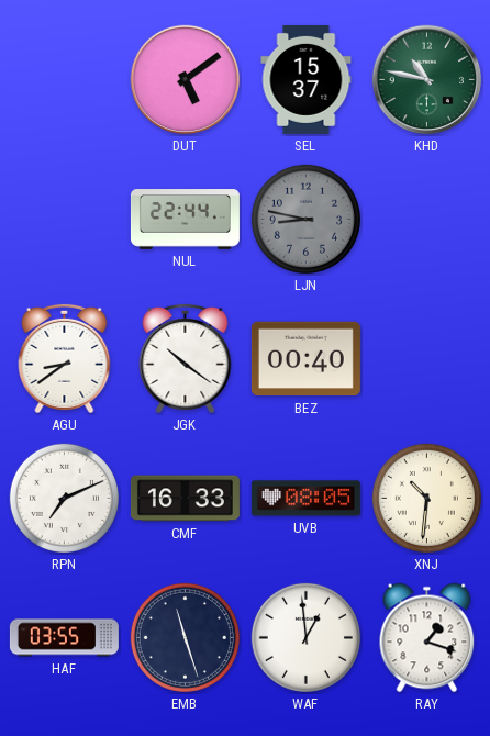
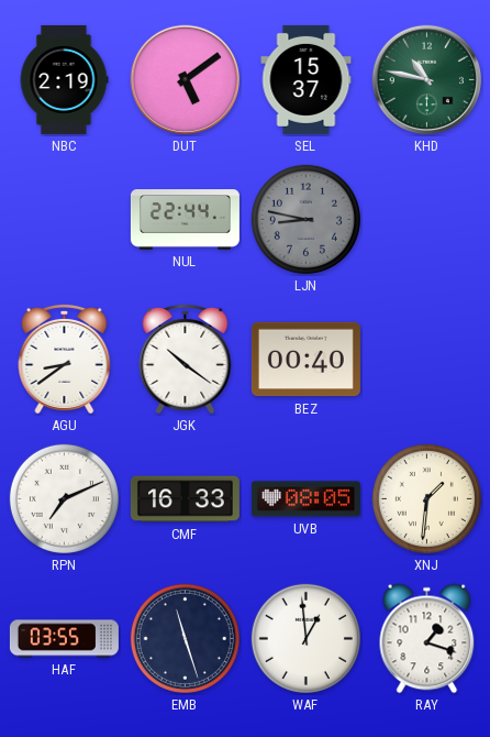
NBC: none -> 2:19
XNJ: 10:31 -> 1:31
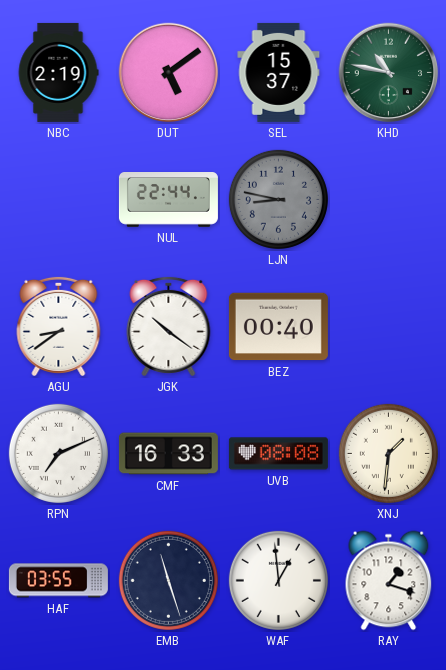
UVB: 08:05 -> 08:08
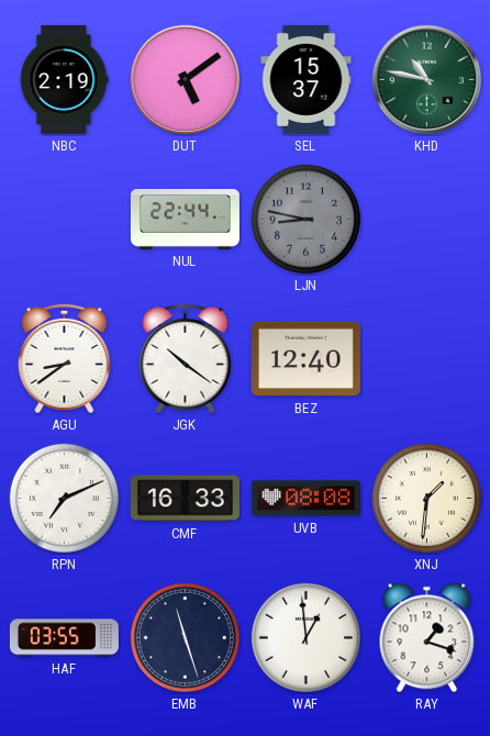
BEZ: 00:40 -> 12:40
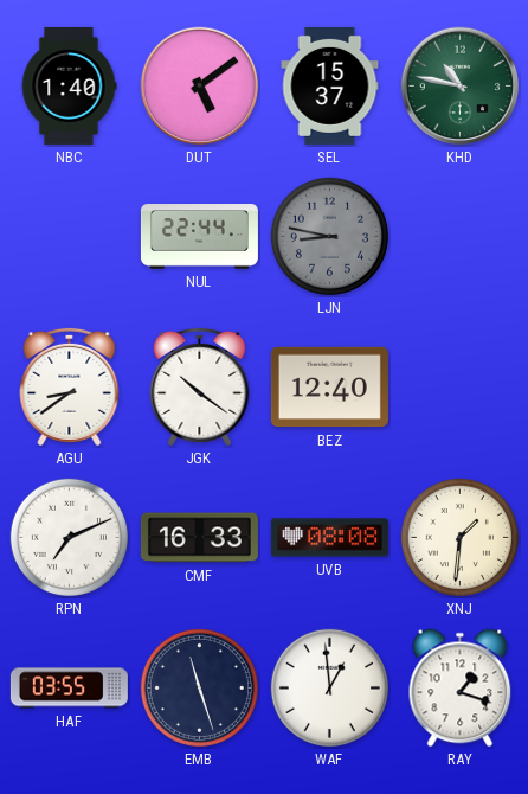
NBC: 2:19 -> 1:40
